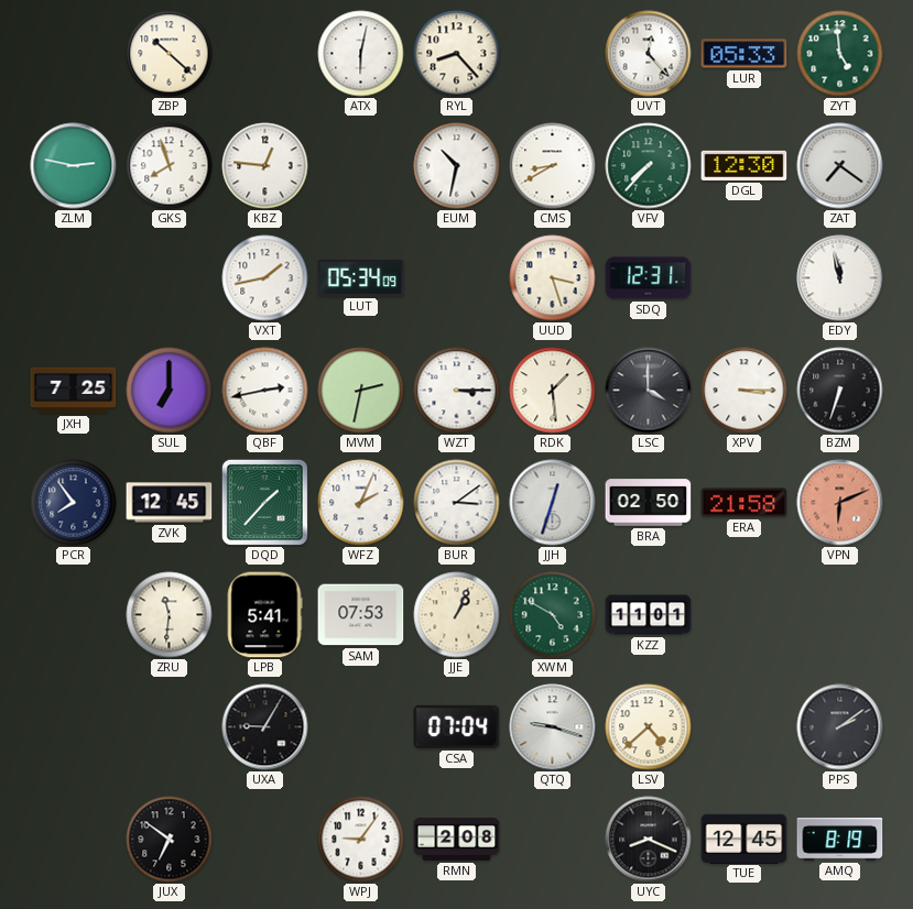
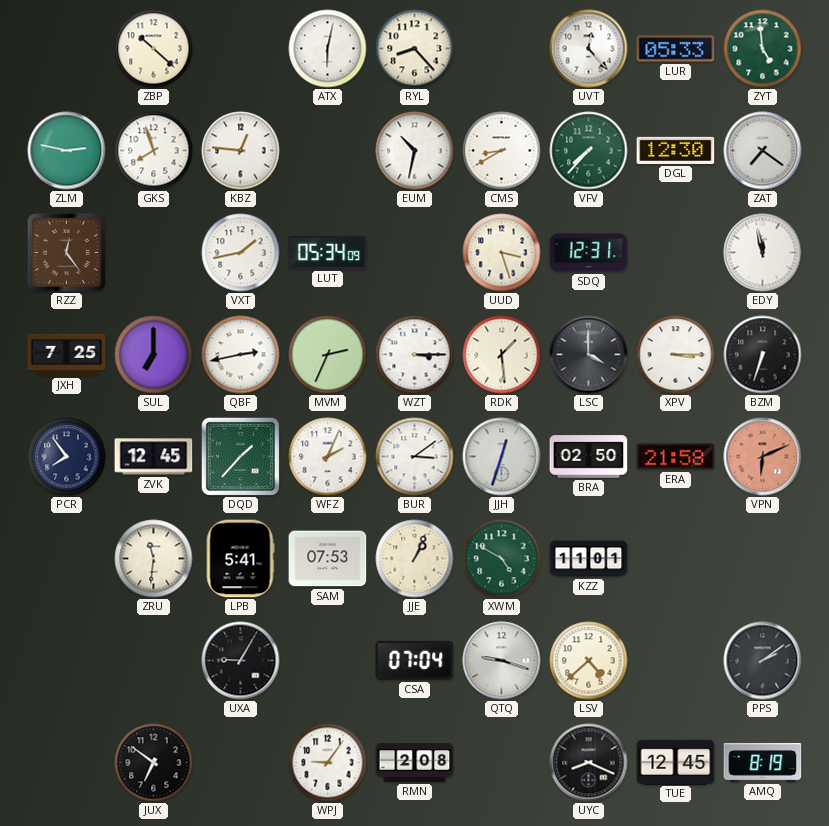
RZZ: none -> 12:24
MVM: 2:32 -> 2:34
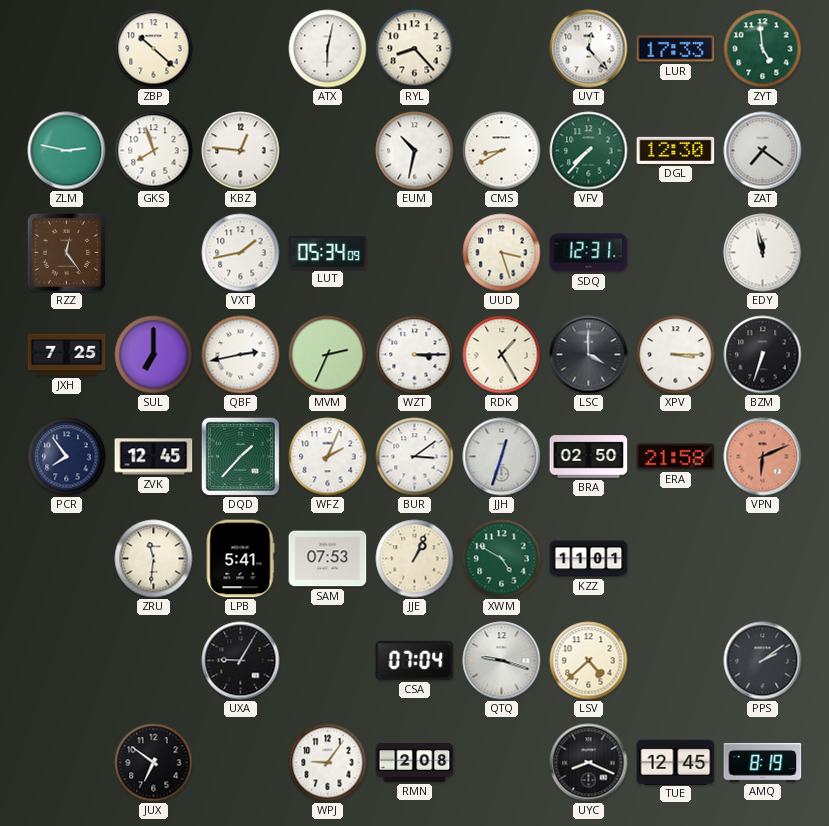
LUR: 05:33 -> 17:33
RDK: 1:29 -> 1:25
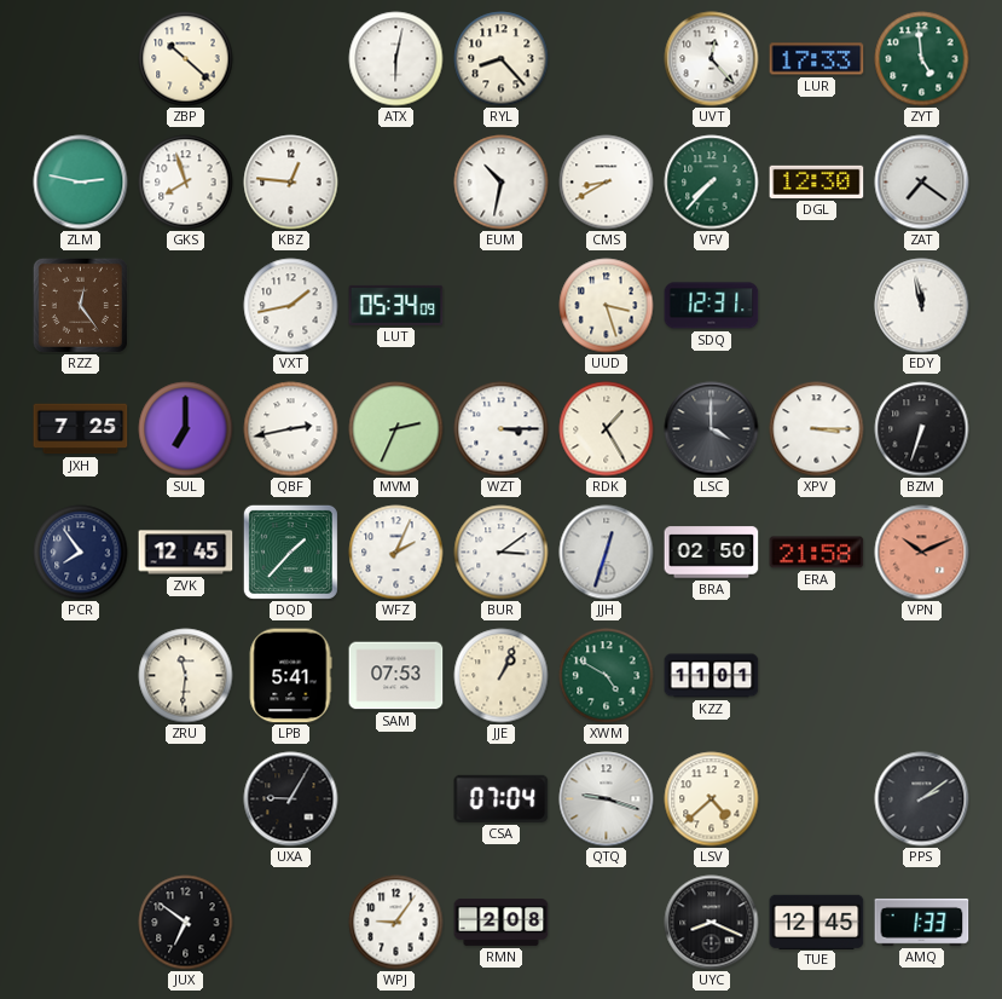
VPN: 6:11 -> 10:11
AMQ: 8:19 -> 1:33
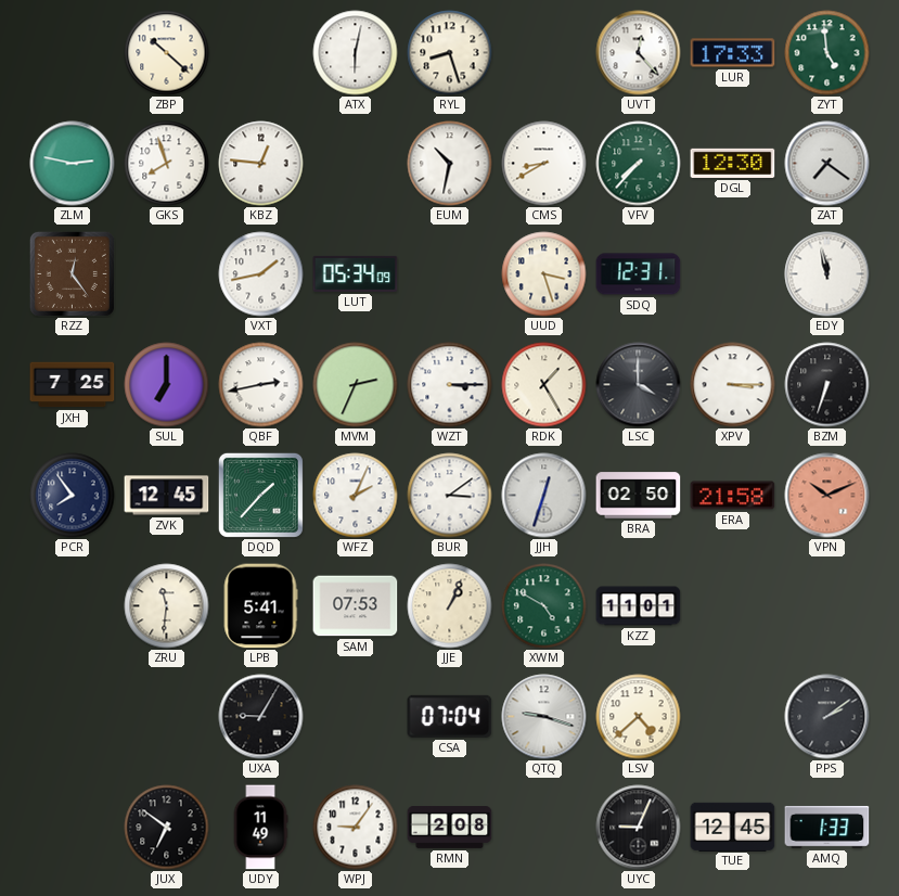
RYL: 8:23 -> 8:27
UDY: none -> 11:49
UYC: 8:19 -> 9:04
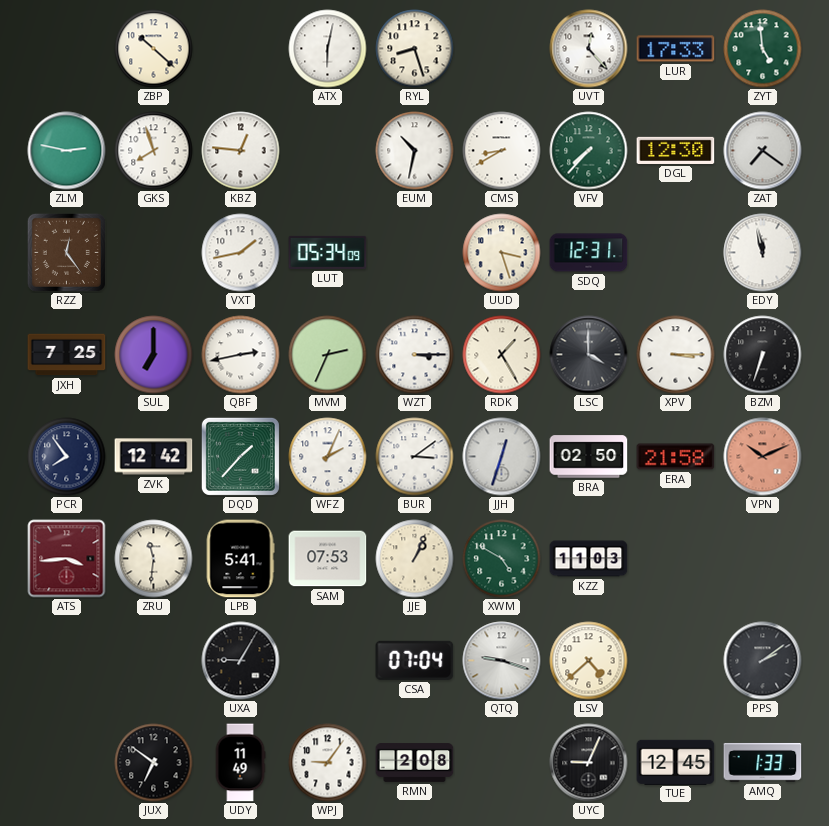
ZVK: 12:45 -> 12:42
ATS: none -> 3:44
KZZ: 11:01 -> 11:03
